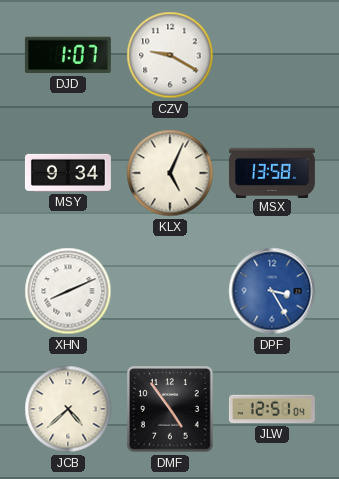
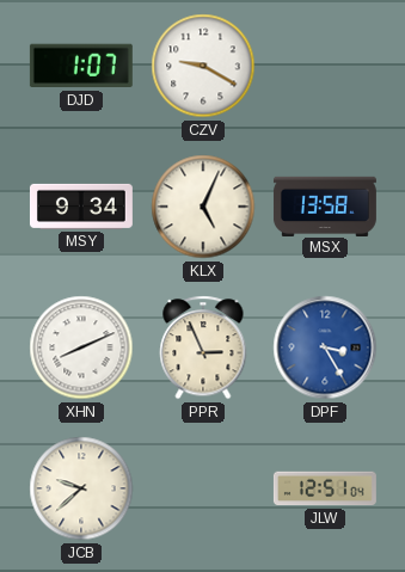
PPR: none -> 2:56
JCB: 4:38 -> 9:38
DMF: 4:54 -> none
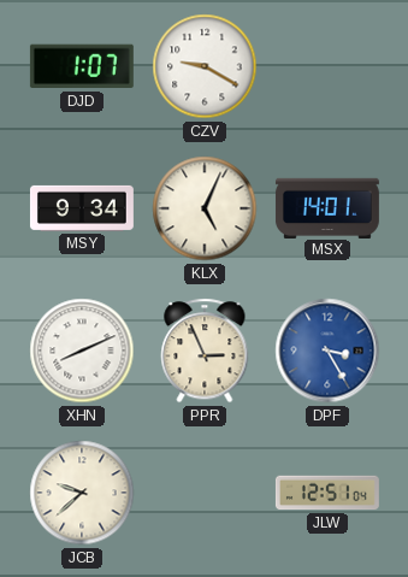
MSX: 13:58 -> 14:01
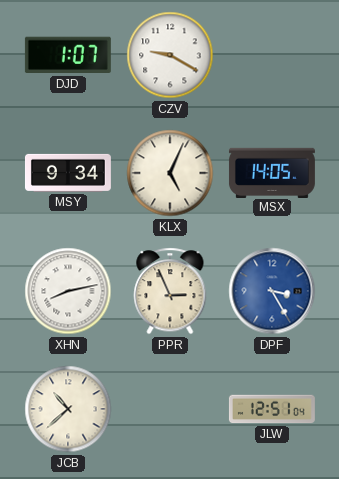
MSX: 14:01 -> 14:05
XHN: 8:11 -> 8:13
JCB: 9:38 -> 10:38
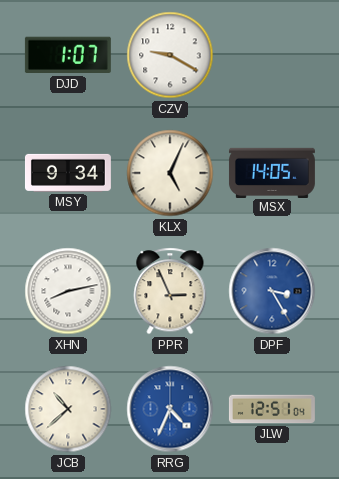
RRG: none -> 4:34
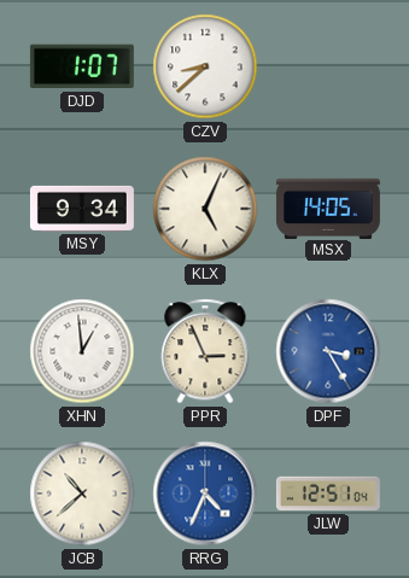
CZV: 9:20 -> 8:38
XHN: 8:13 -> 12:59
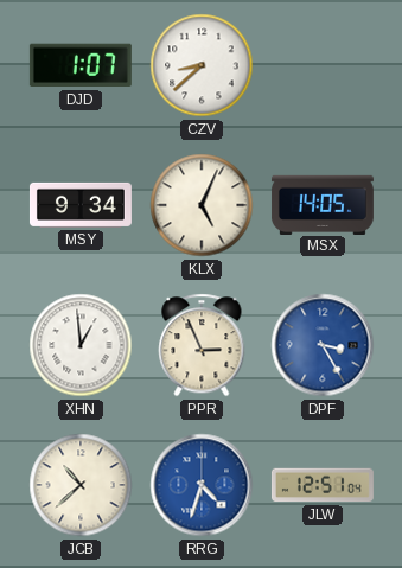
RRG: 4:34 -> 4:33
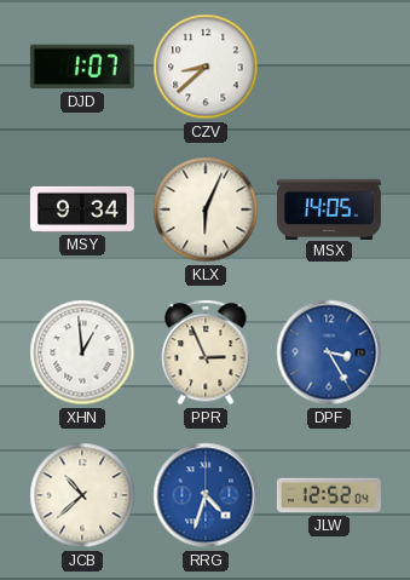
KLX: 5:04 -> 6:04
JLW: 12:51 -> 12:52
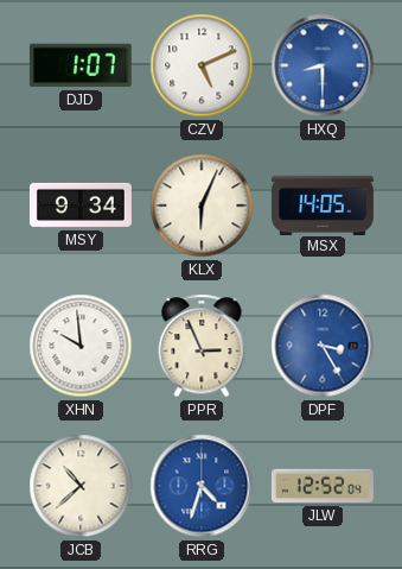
CZV: 8:38 -> 5:11
HXQ: none -> 8:30
XHN: 12:59 -> 9:59
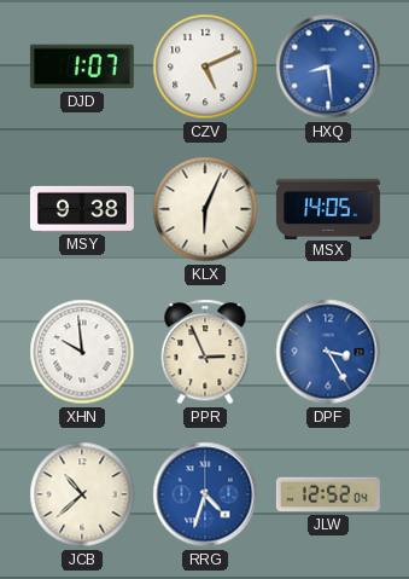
HXQ: 8:30 -> 8:29
MSY: 9:34 -> 9:38
